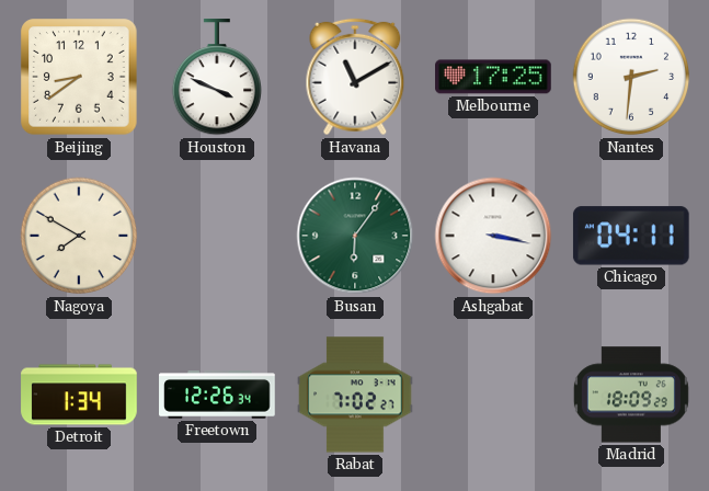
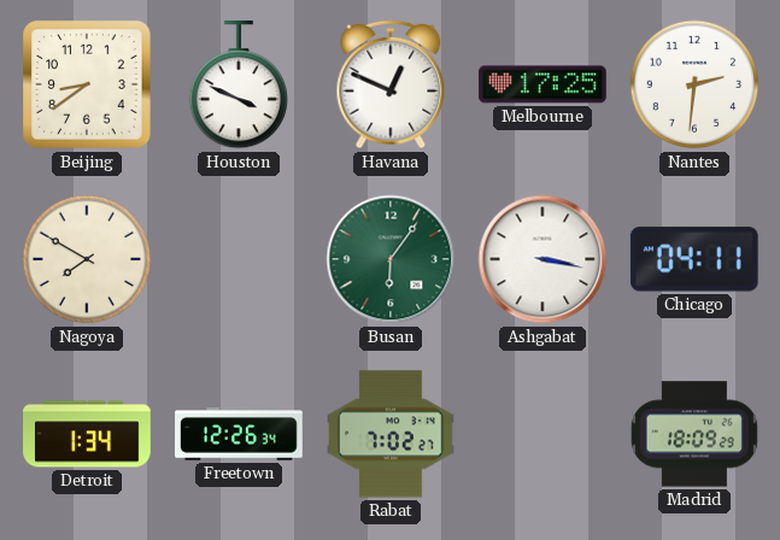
Havana: 11:10 -> 12:49
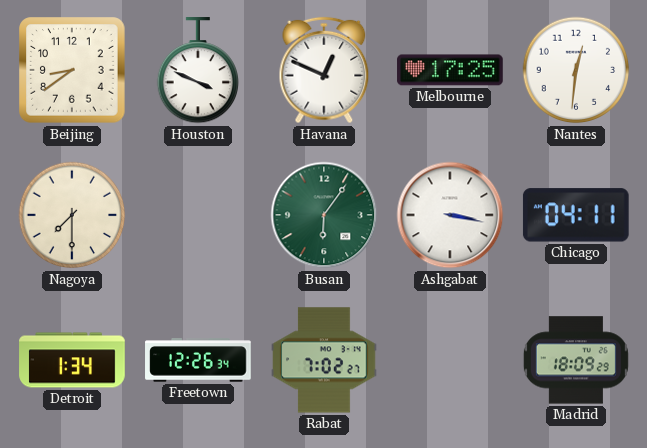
Nantes: 2:31 -> 12:31
Nagoya: 7:50 -> 7:30
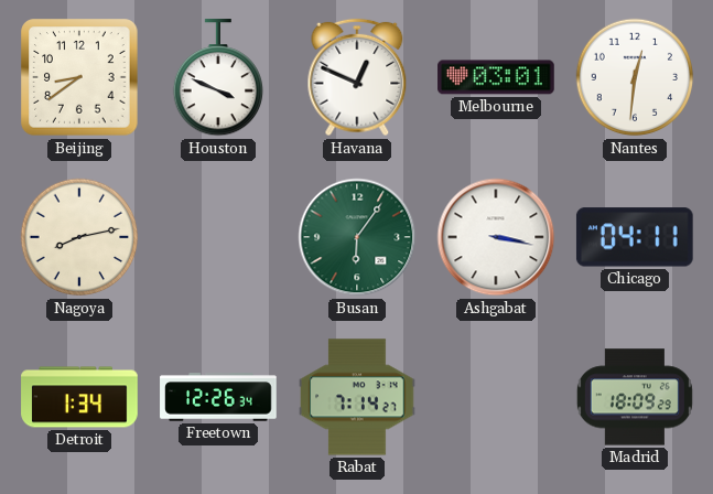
Melbourne: 17:25 -> 03:01
Nagoya: 7:30 -> 8:13
Rabat: 7:02 -> 7:14
